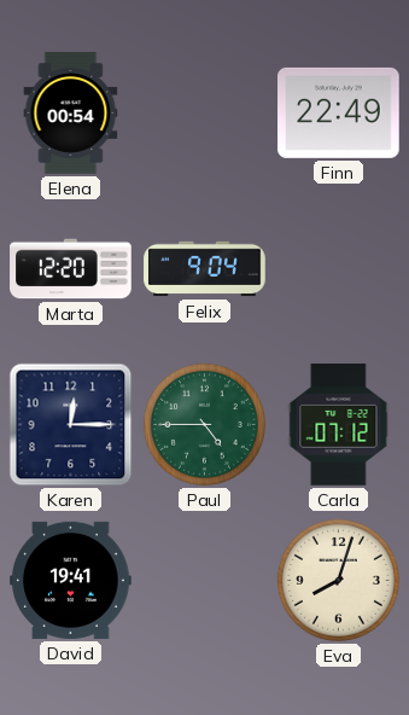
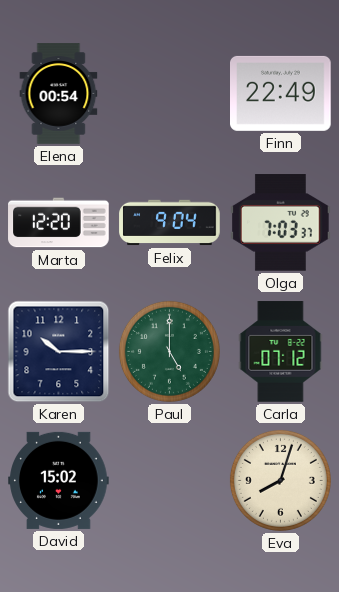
Olga: none -> 7:03
Karen: 12:15 -> 10:15
Paul: 4:45 -> 5:00
David: 19:41 -> 15:02
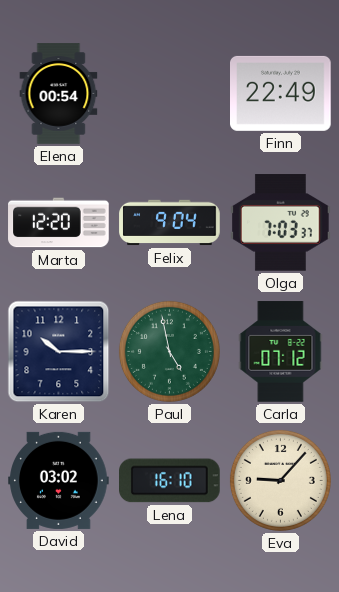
Paul: 5:00 -> 4:58
David: 15:02 -> 03:02
Lena: none -> 16:10
Eva: 8:03 -> 9:07
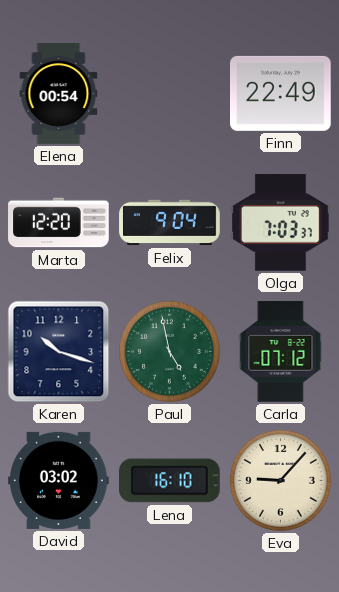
Karen: 10:15 -> 10:18
